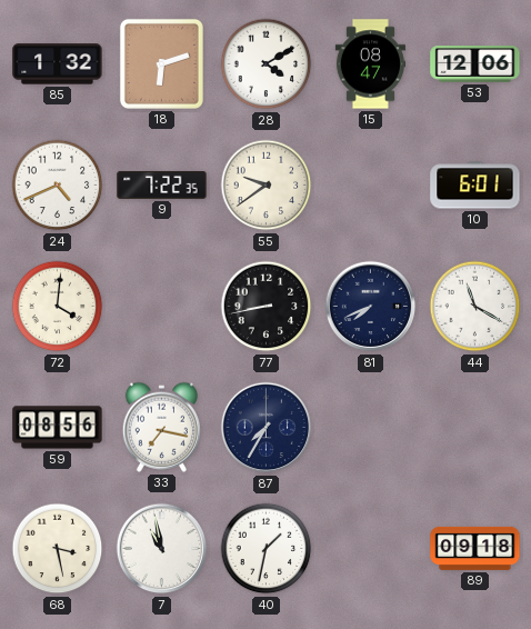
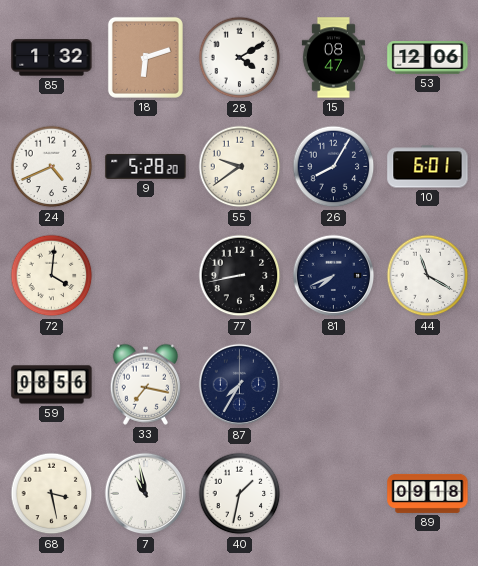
9: 7:22 -> 5:28
26: none -> 8:05
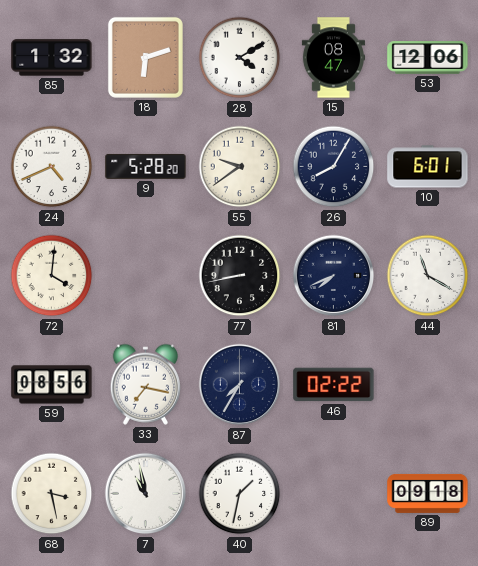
46: none -> 02:22
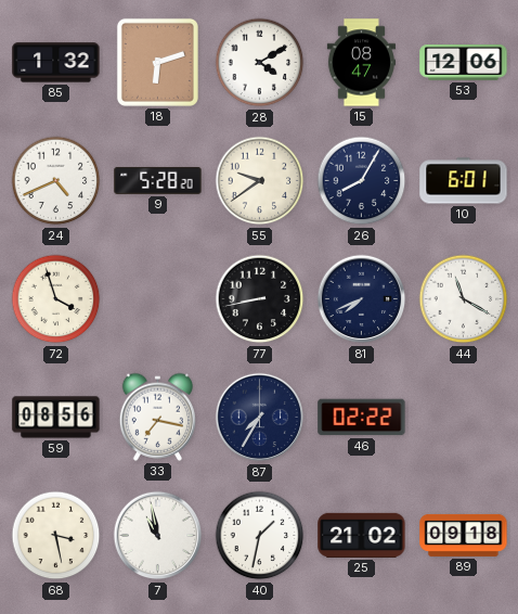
72: 4:01 -> 3:57
25: none -> 21:02
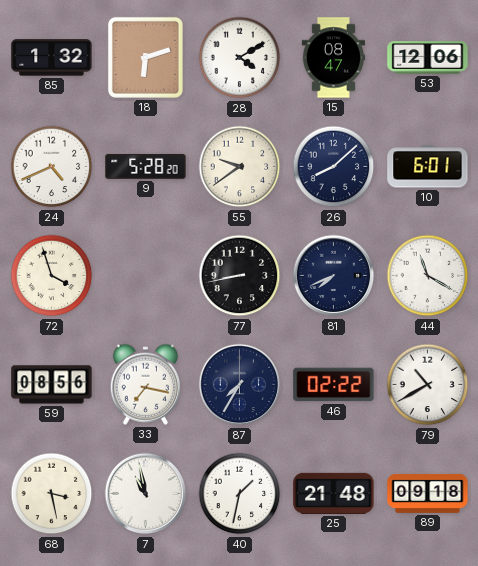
26: 8:05 -> 8:08
79: none -> 10:40
25: 21:02 -> 21:48
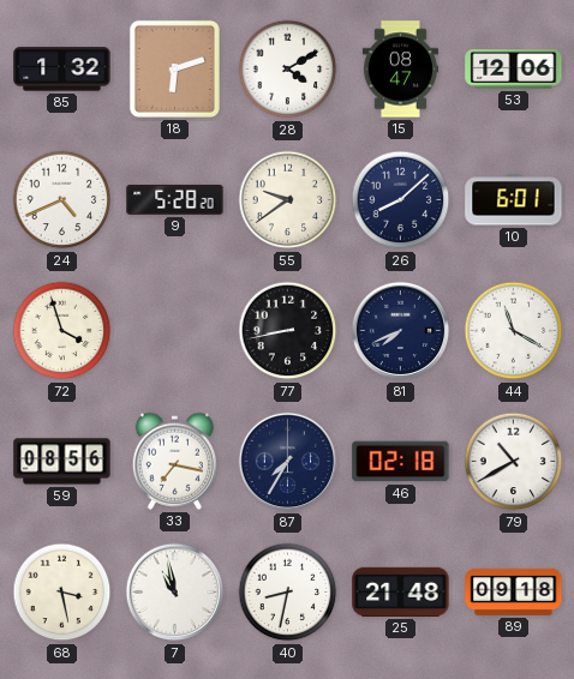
46: 02:22 -> 02:18
40: 1:32 -> 8:32
